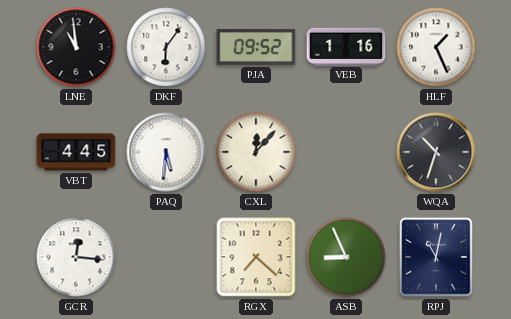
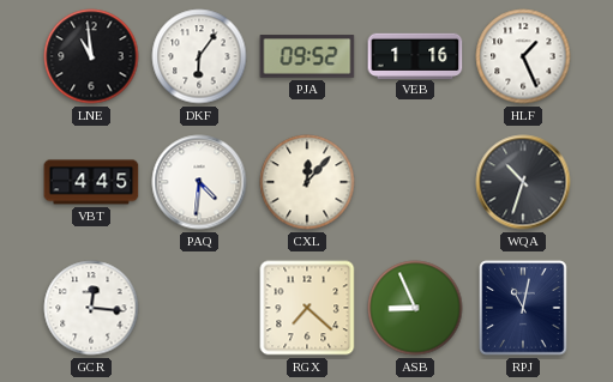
PAQ: 5:31 -> 4:31
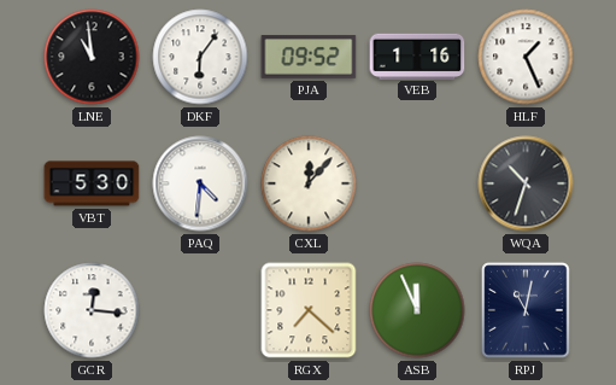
VBT: 4:45 -> 5:30
ASB: 8:56 -> 11:56
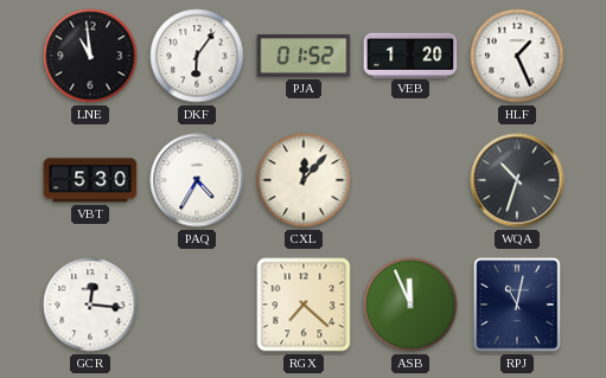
PJA: 09:52 -> 01:52
VEB: 1:16 -> 1:20
PAQ: 4:31 -> 4:35
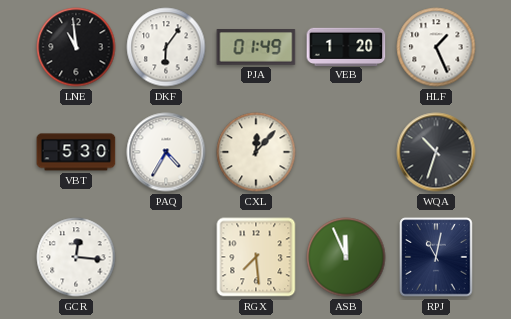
PJA: 01:52 -> 01:49
RGX: 7:22 -> 7:29
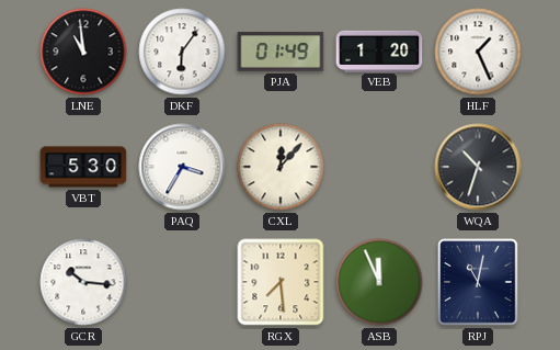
PAQ: 4:35 -> 3:35
GCR: 12:16 -> 10:16
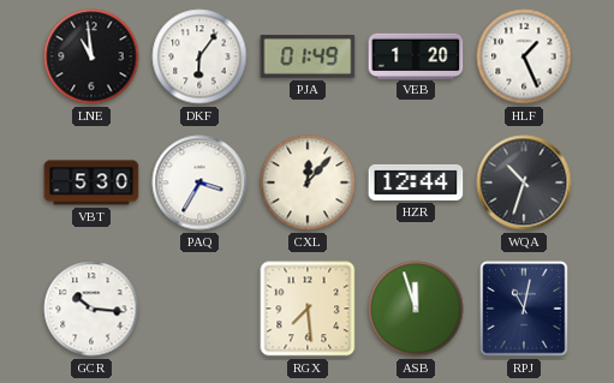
HZR: none -> 12:44
ASB: 11:56 -> 11:57
